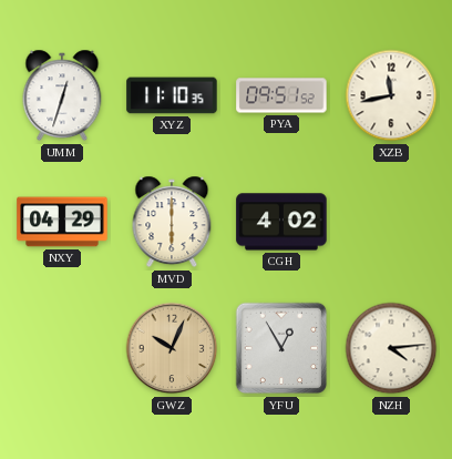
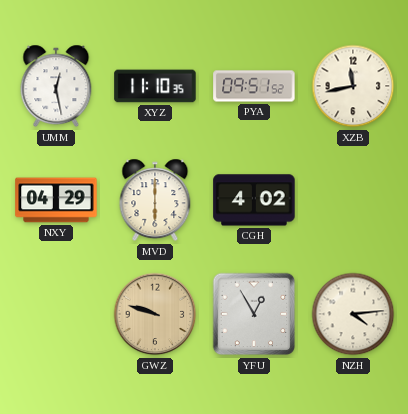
UMM: 12:33 -> 12:28
GWZ: 10:04 -> 9:48
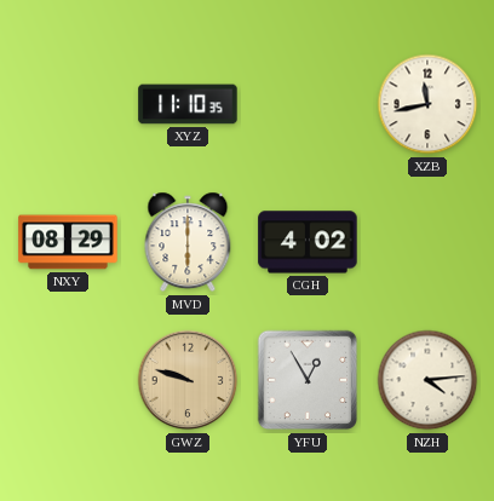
UMM: 12:28 -> none
PYA: 09:51 -> none
NXY: 04:29 -> 08:29
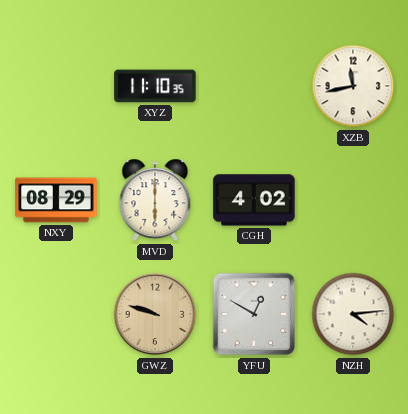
YFU: 12:55 -> 12:50
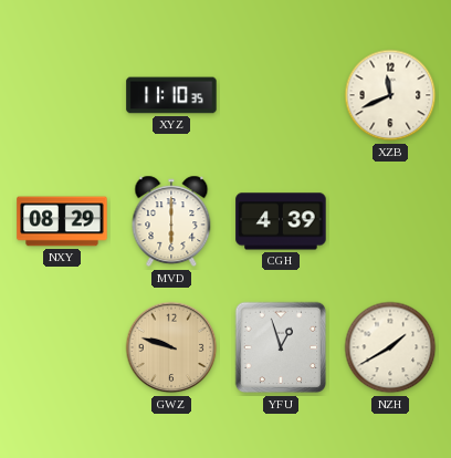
XZB: 11:43 -> 11:41
CGH: 4:02 -> 4:39
YFU: 12:50 -> 12:57
NZH: 4:14 -> 1:40
